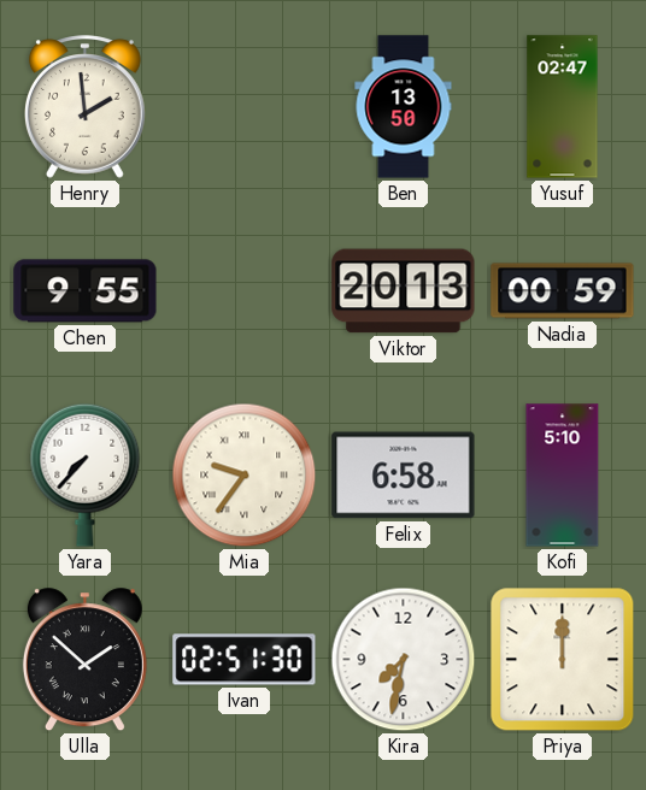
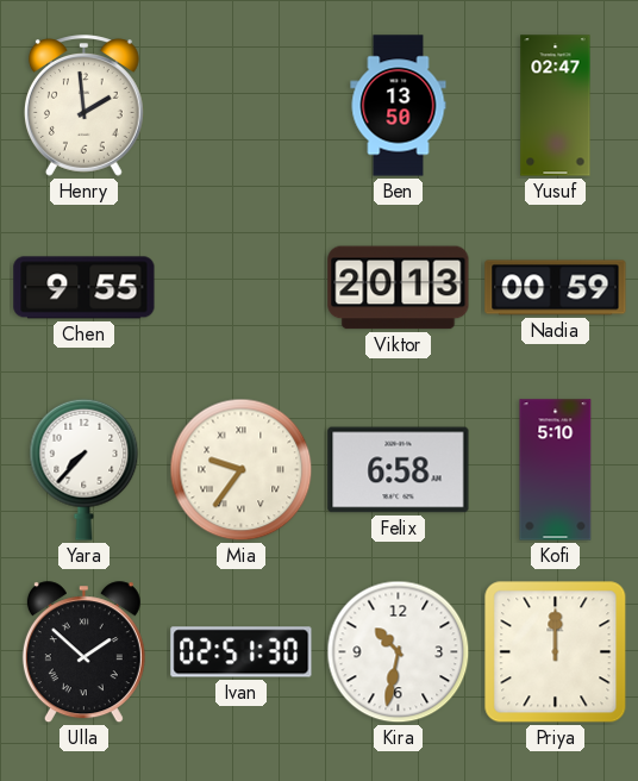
Kira: 7:32 -> 10:32
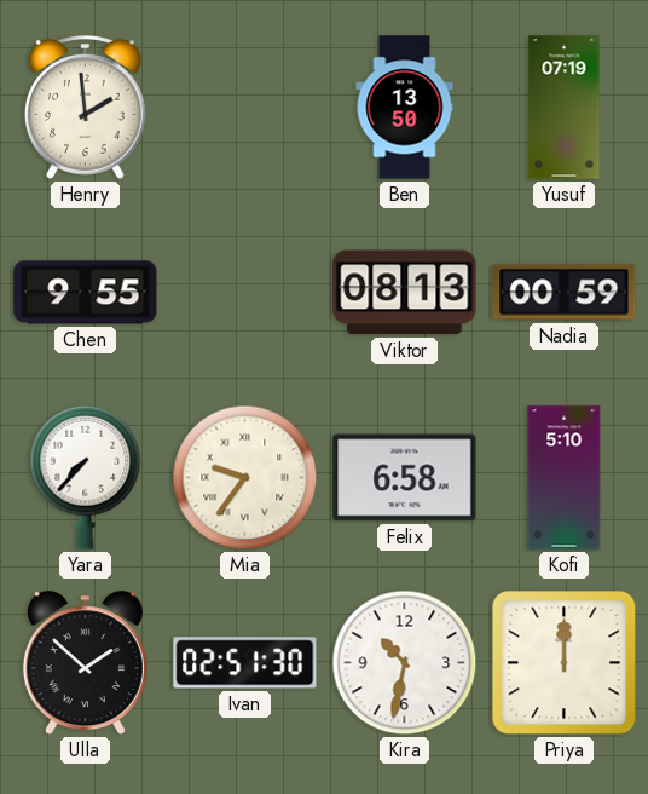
Yusuf: 02:47 -> 07:19
Viktor: 20:13 -> 08:13
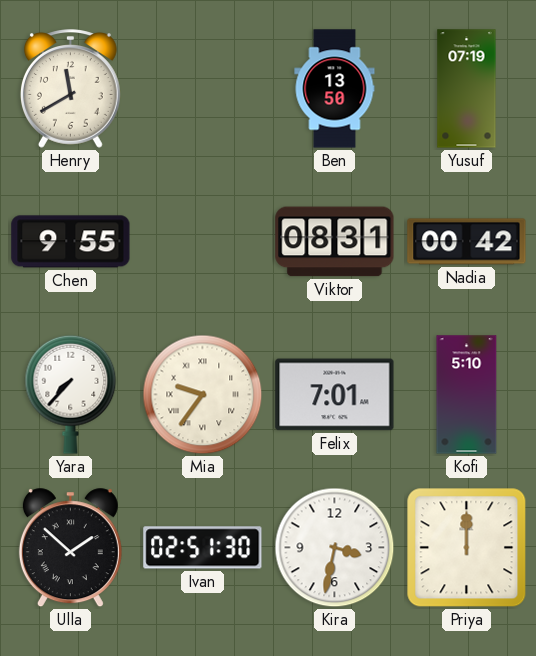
Henry: 1:59 -> 11:40
Viktor: 08:13 -> 08:31
Nadia: 00:59 -> 00:42
Felix: 6:58 -> 7:01
Kira: 10:32 -> 3:32
